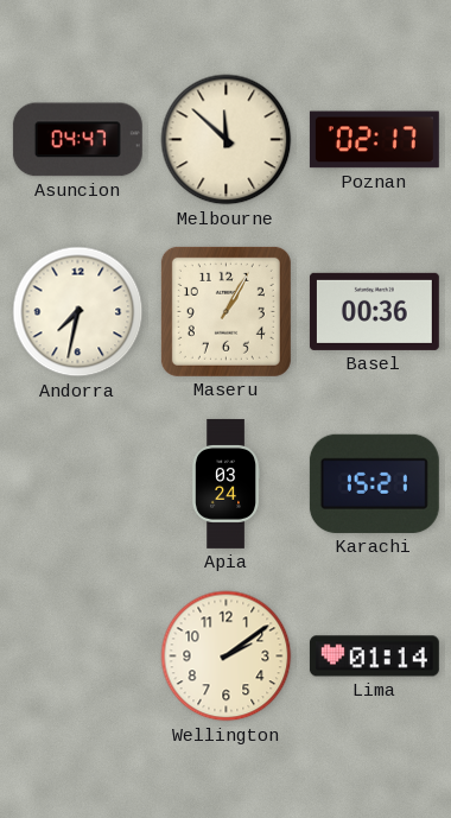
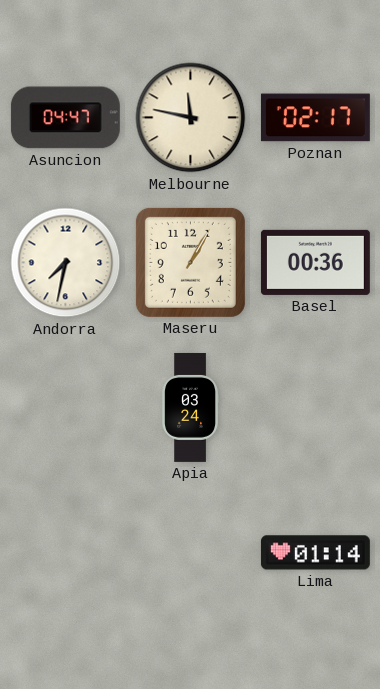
Melbourne: 11:52 -> 11:47
Karachi: 15:21 -> none
Wellington: 2:09 -> none
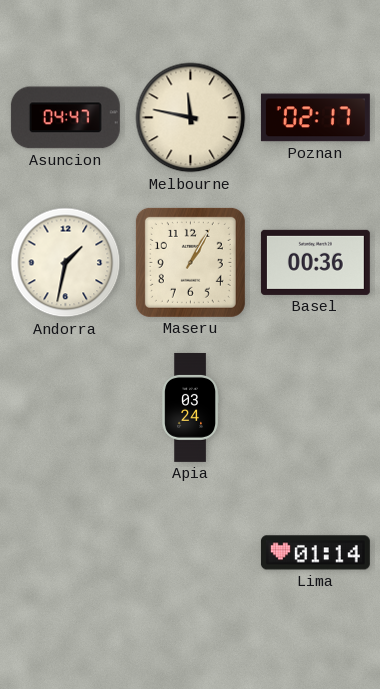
Andorra: 7:32 -> 1:32
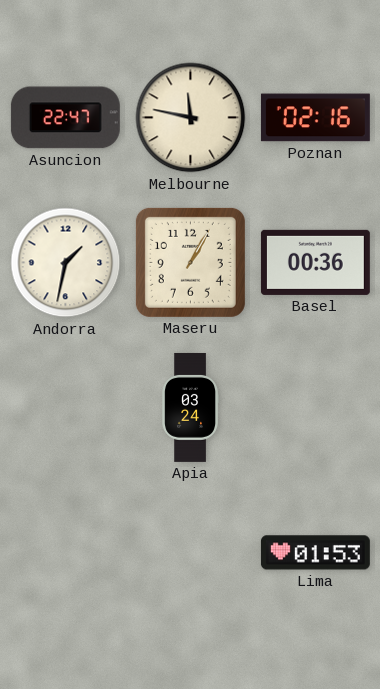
Asuncion: 04:47 -> 22:47
Poznan: 02:17 -> 02:16
Lima: 01:14 -> 01:53
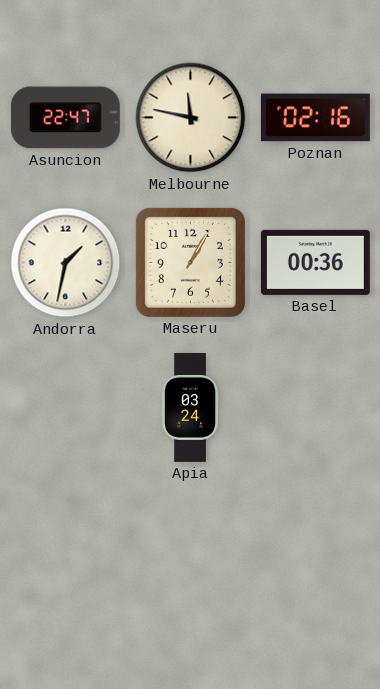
Lima: 01:53 -> none
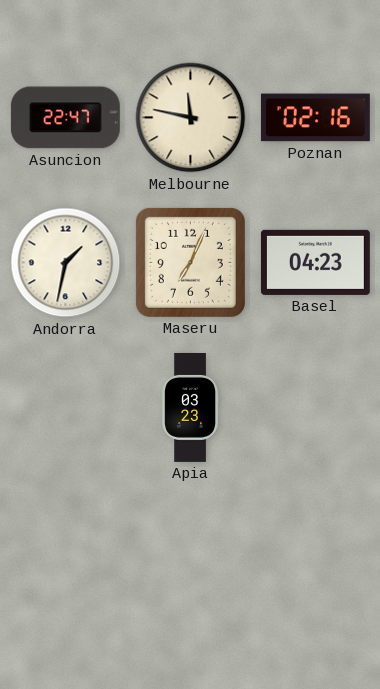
Maseru: 1:05 -> 7:04
Basel: 00:36 -> 04:23
Apia: 03:24 -> 03:23
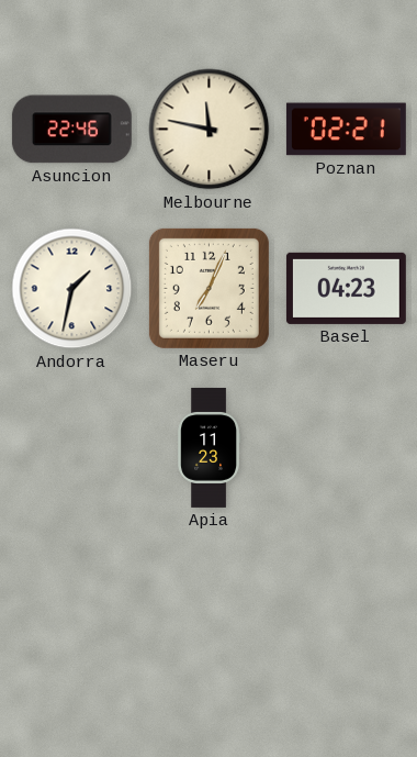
Asuncion: 22:47 -> 22:46
Poznan: 02:16 -> 02:21
Apia: 03:23 -> 11:23
